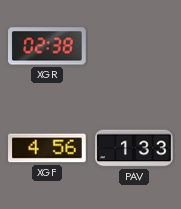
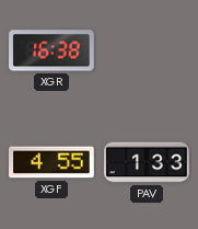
XGR: 02:38 -> 16:38
XGF: 4:56 -> 4:55
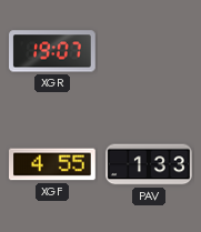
XGR: 16:38 -> 19:07
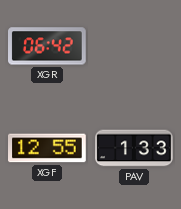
XGR: 19:07 -> 06:42
XGF: 4:55 -> 12:55
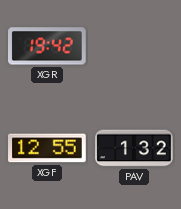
XGR: 06:42 -> 19:42
PAV: 1:33 -> 1:32
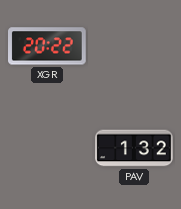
XGR: 19:42 -> 20:22
XGF: 12:55 -> none
